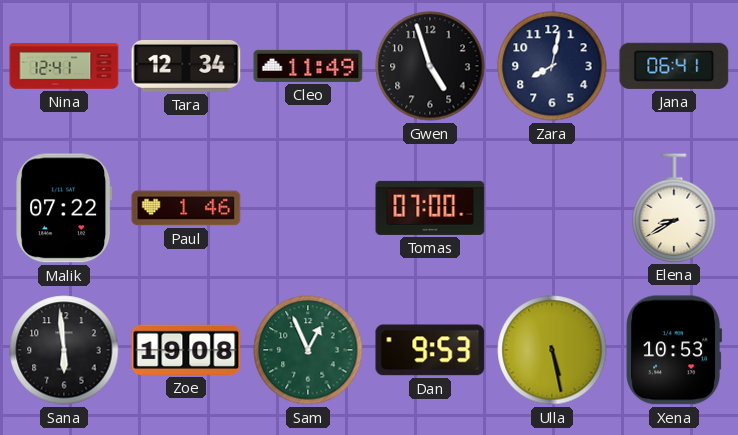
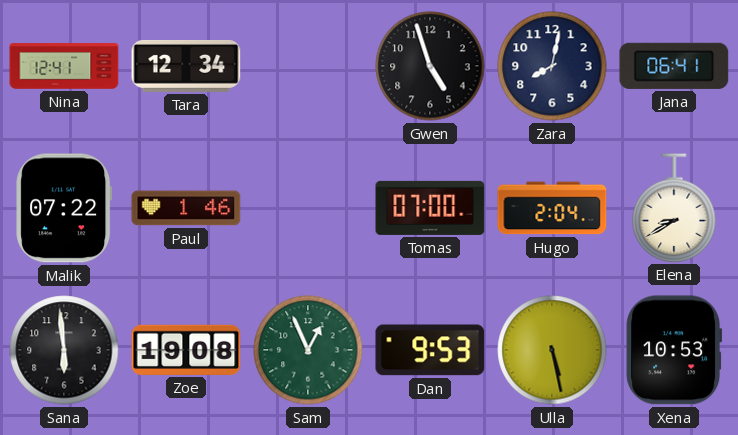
Cleo: 11:49 -> none
Hugo: none -> 2:04
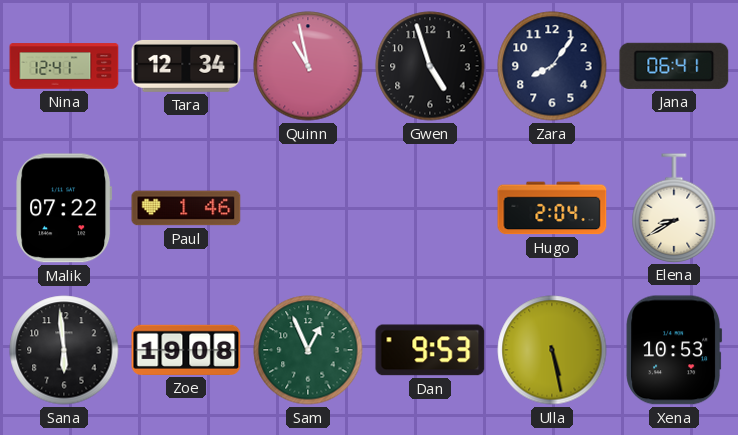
Quinn: none -> 10:58
Zara: 8:02 -> 8:06
Tomas: 07:00 -> none
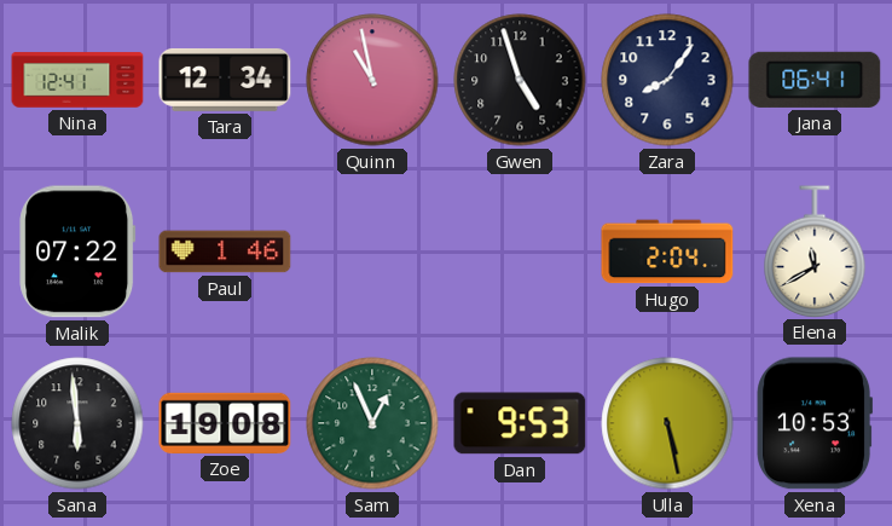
Elena: 8:40 -> 11:40
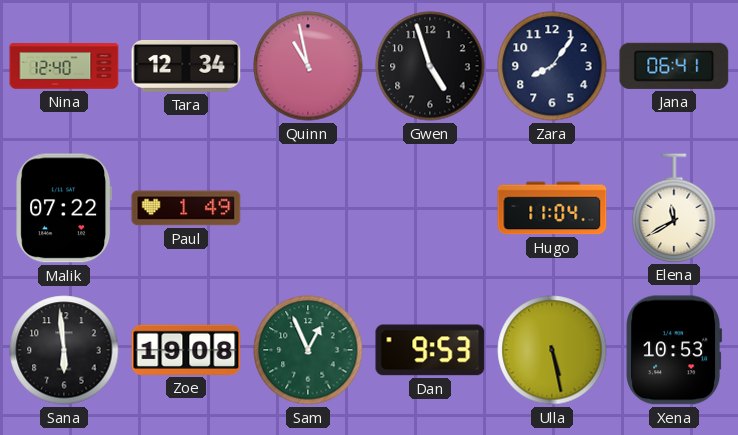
Nina: 12:41 -> 12:40
Paul: 1:46 -> 1:49
Hugo: 2:04 -> 11:04
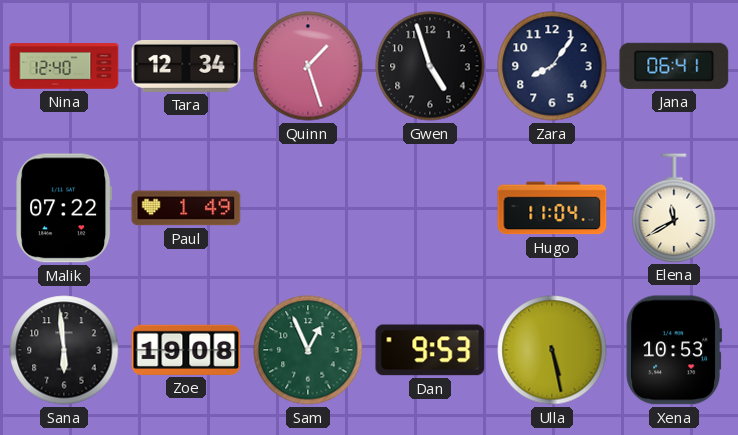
Quinn: 10:58 -> 1:27
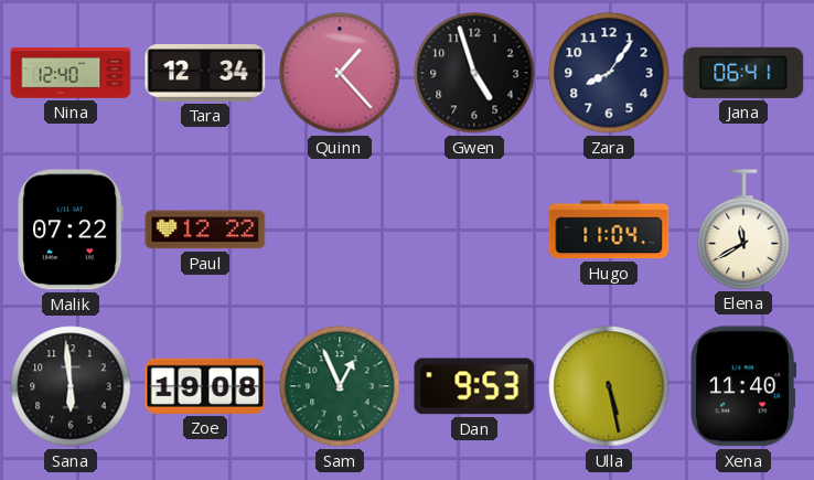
Quinn: 1:27 -> 1:23
Paul: 1:49 -> 12:22
Xena: 10:53 -> 11:40
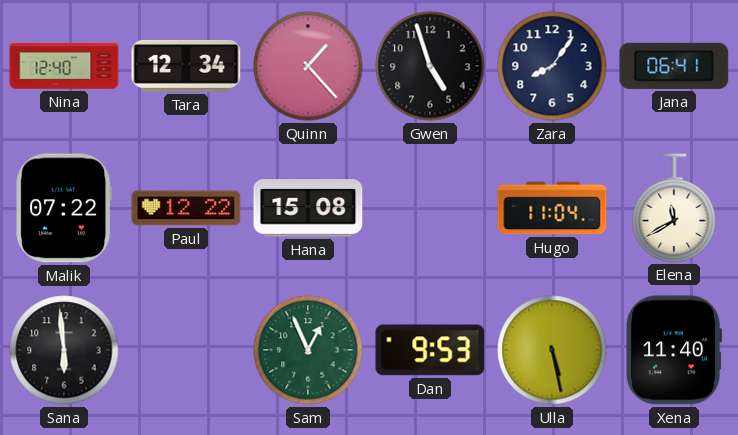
Hana: none -> 15:08
Zoe: 19:08 -> none
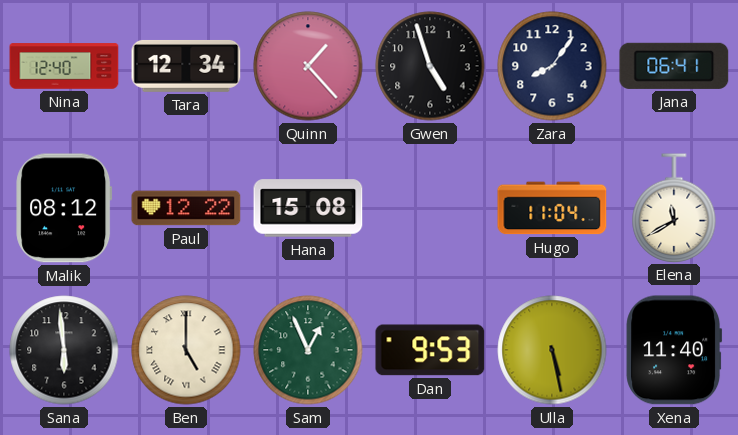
Malik: 07:22 -> 08:12
Ben: none -> 5:00
